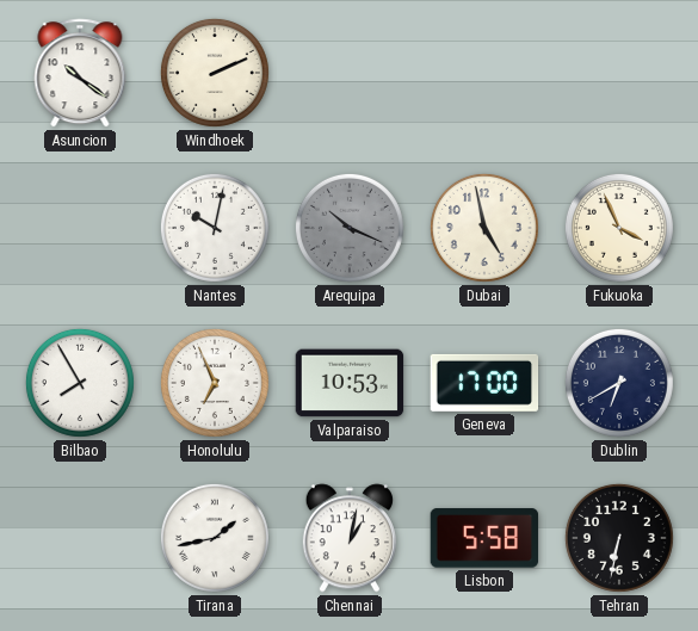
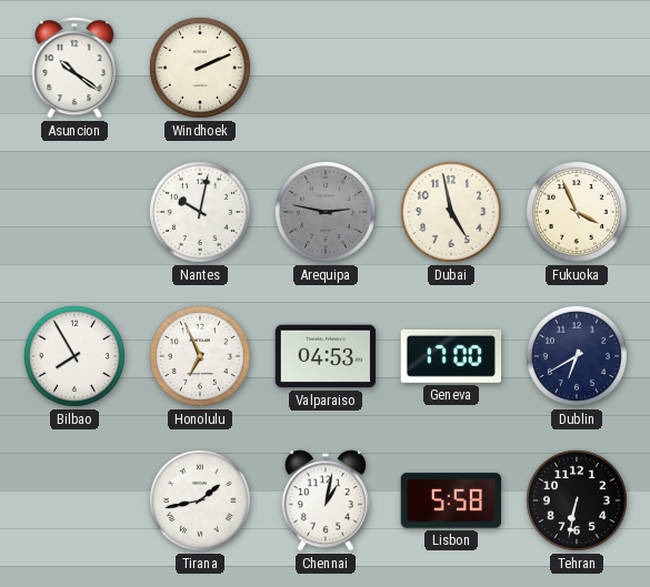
Arequipa: 10:19 -> 2:47
Valparaiso: 10:53 -> 04:53
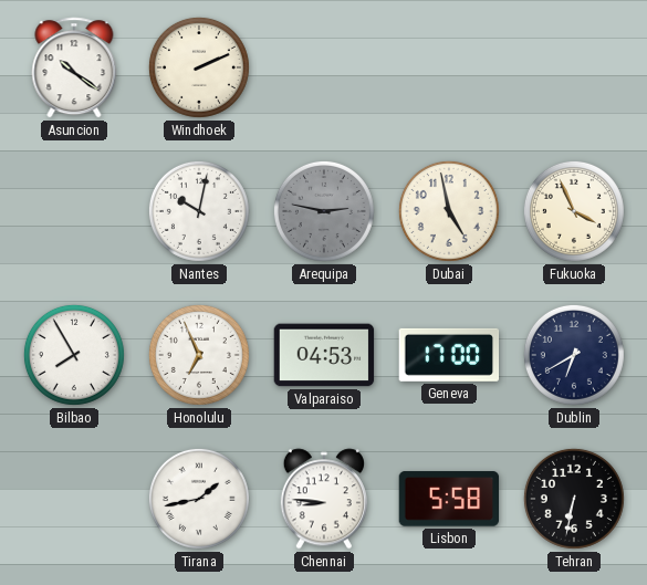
Chennai: 1:02 -> 8:46
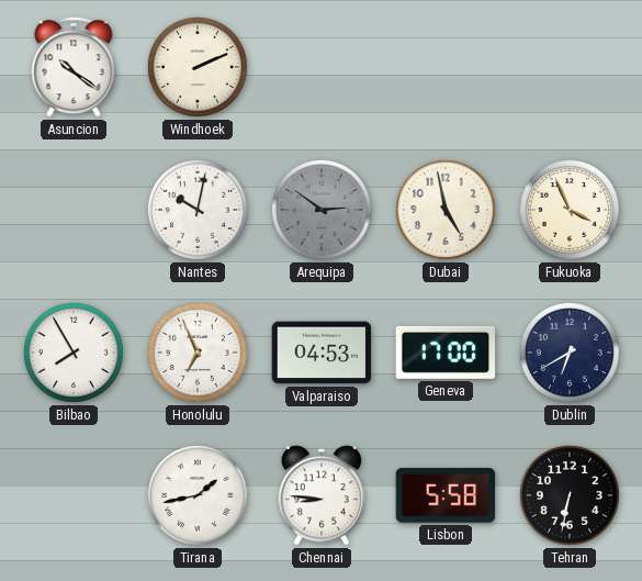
Arequipa: 2:47 -> 2:51
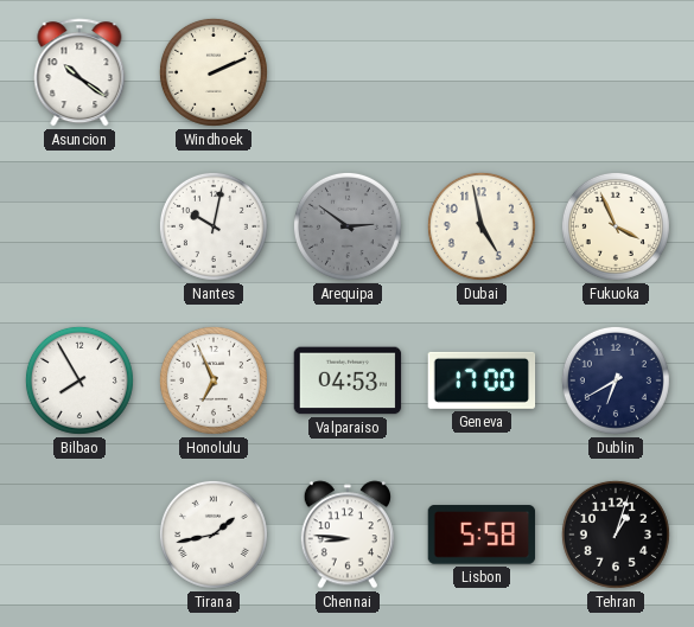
Tehran: 6:32 -> 1:03
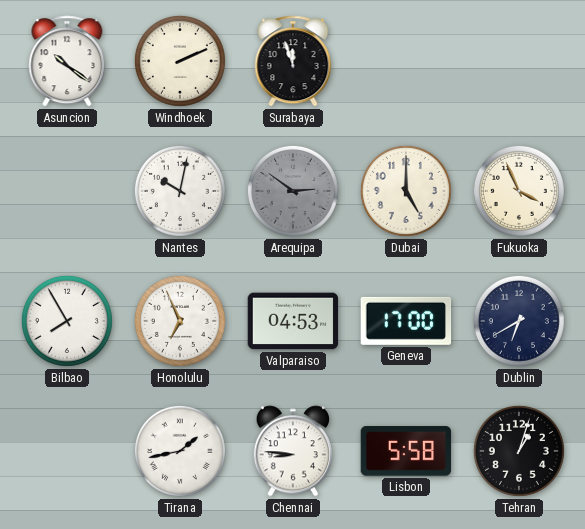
Surabaya: none -> 11:57
Dubai: 4:58 -> 5:00
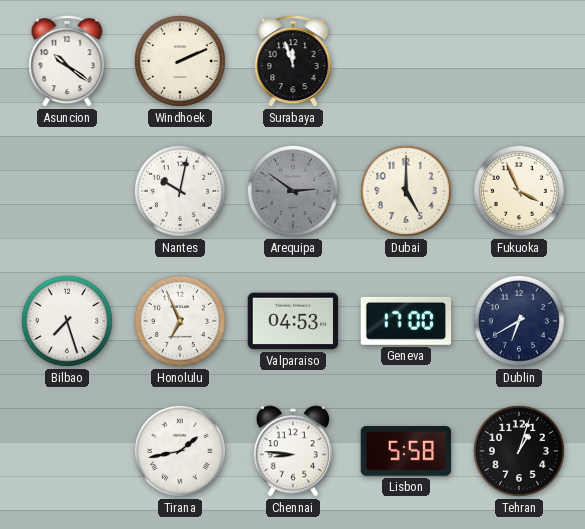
Bilbao: 7:55 -> 7:27
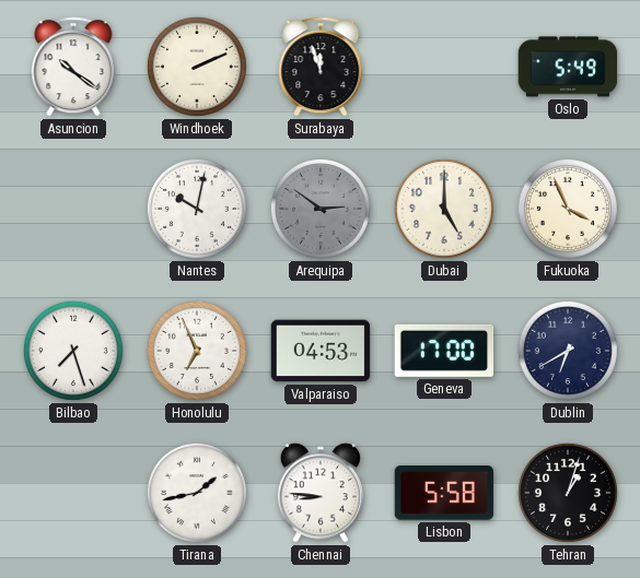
Oslo: none -> 5:49
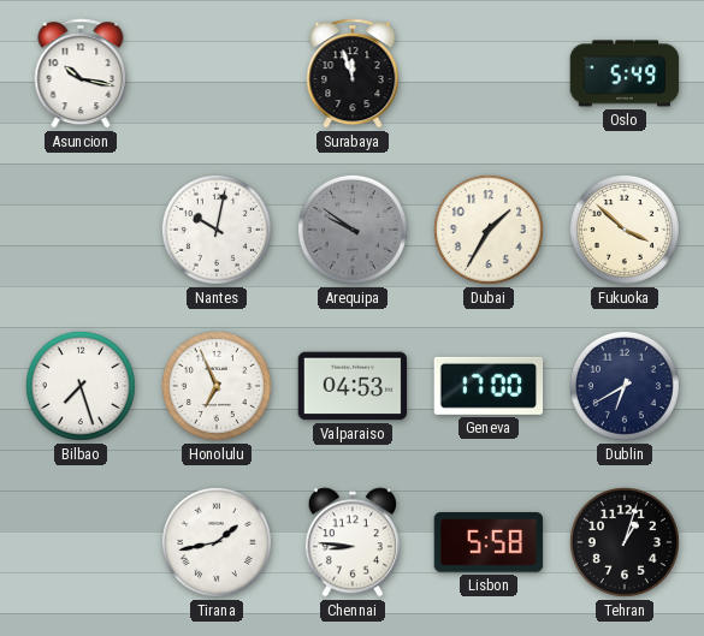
Asuncion: 10:21 -> 10:17
Windhoek: 2:11 -> none
Arequipa: 2:51 -> 9:51
Dubai: 5:00 -> 1:35
Fukuoka: 3:56 -> 3:52
